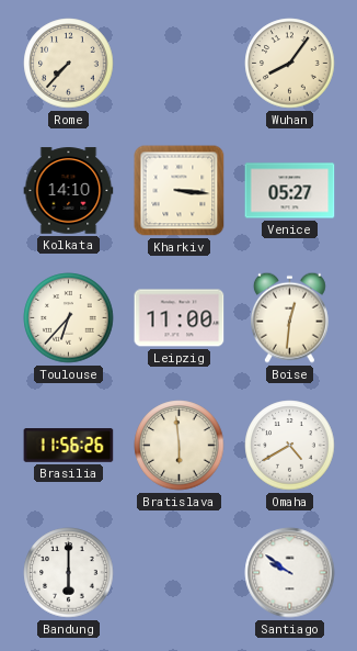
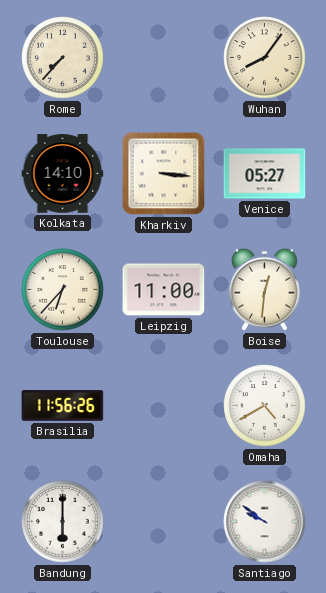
Bratislava: 5:59 -> none
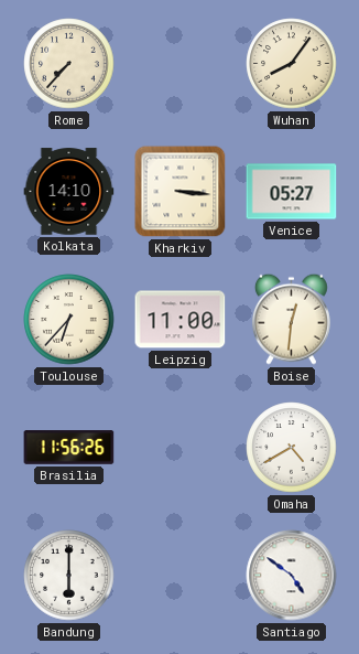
Santiago: 9:51 -> 4:51
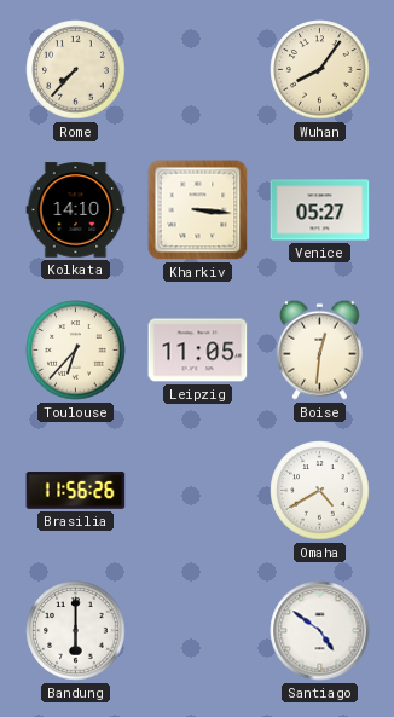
Leipzig: 11:00 -> 11:05
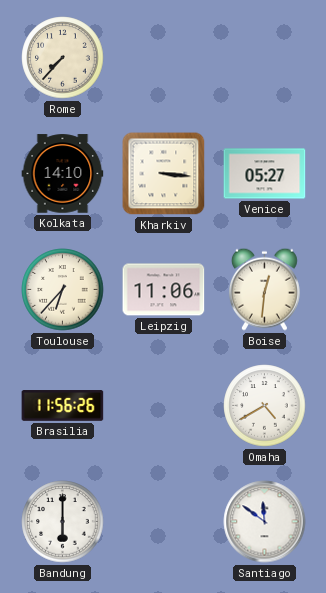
Wuhan: 8:06 -> none
Leipzig: 11:05 -> 11:06
Santiago: 4:51 -> 11:51
